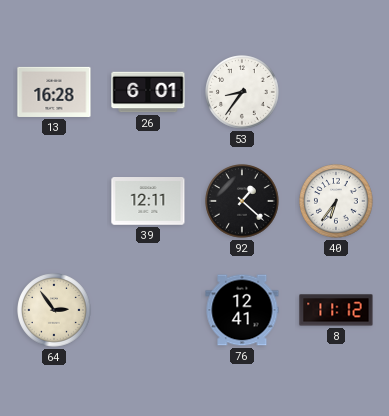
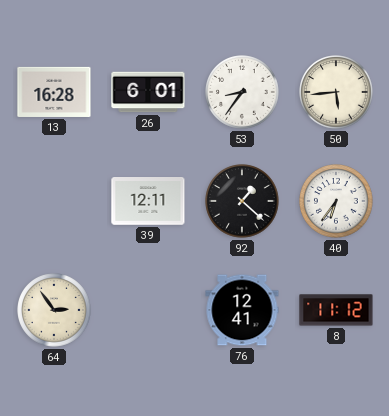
50: none -> 5:44
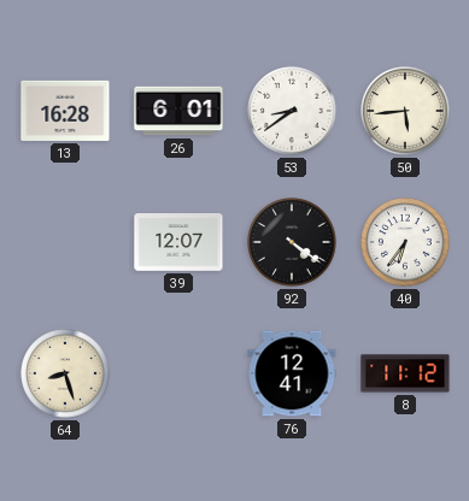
53: 8:36 -> 8:39
39: 12:11 -> 12:07
92: 1:22 -> 4:21
64: 2:54 -> 8:27
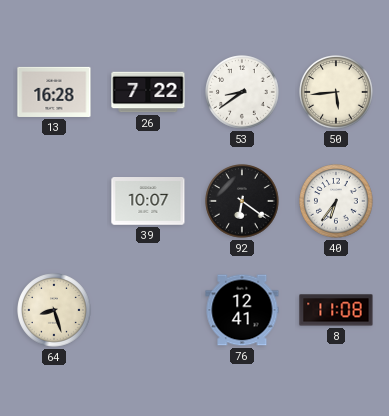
26: 6:01 -> 7:22
39: 12:07 -> 10:07
92: 4:21 -> 6:21
8: 11:12 -> 11:08
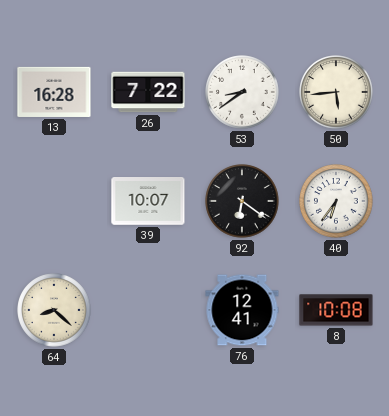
64: 8:27 -> 8:22
8: 11:08 -> 10:08
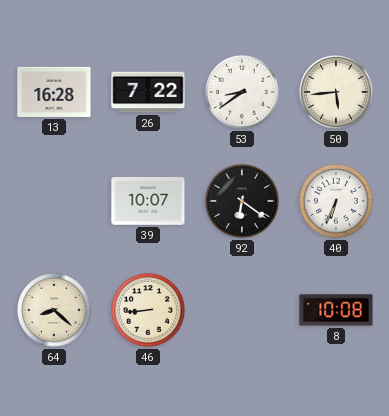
40: 6:36 -> 6:34
46: none -> 8:44
76: 12:41 -> none
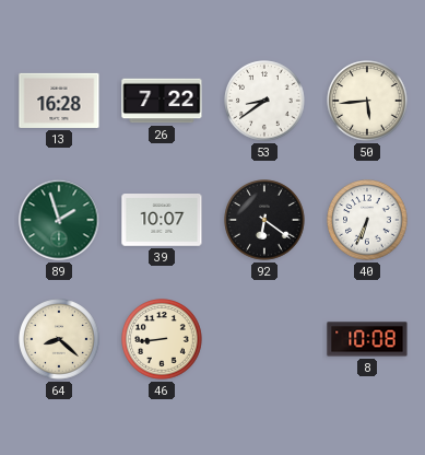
89: none -> 1:57
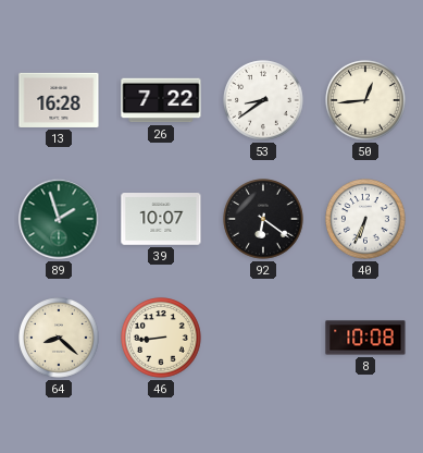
50: 5:44 -> 12:44
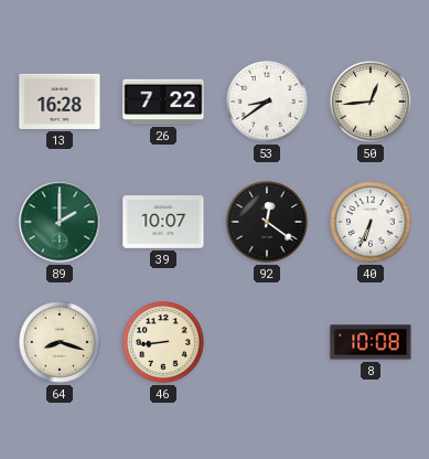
89: 1:57 -> 2:00
92: 6:21 -> 12:21
64: 8:22 -> 8:18
